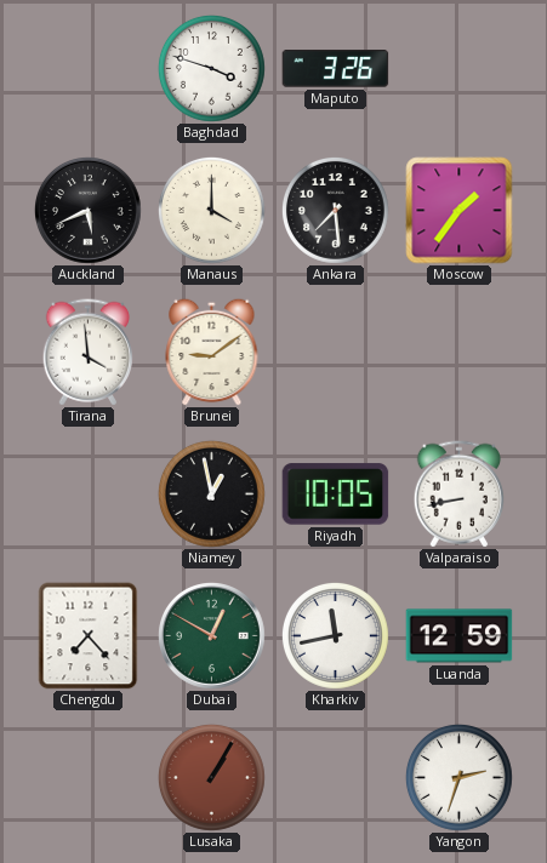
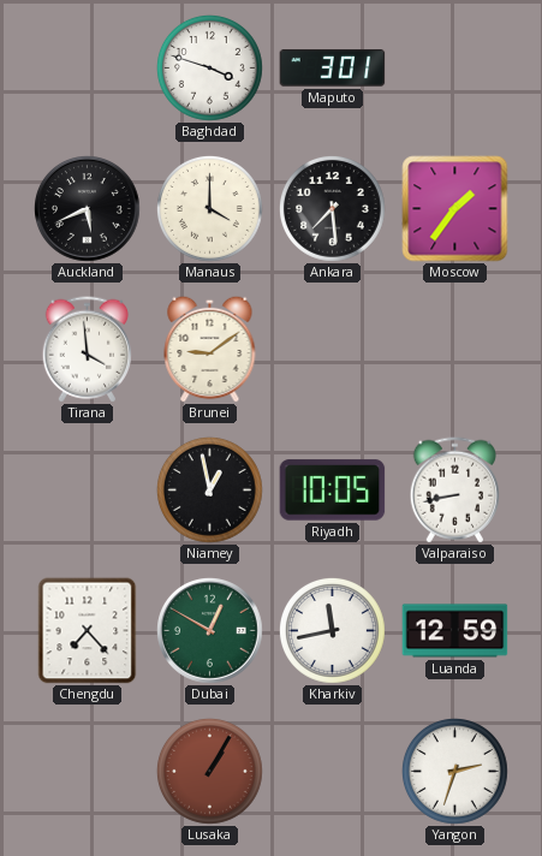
Maputo: 3:26 -> 3:01
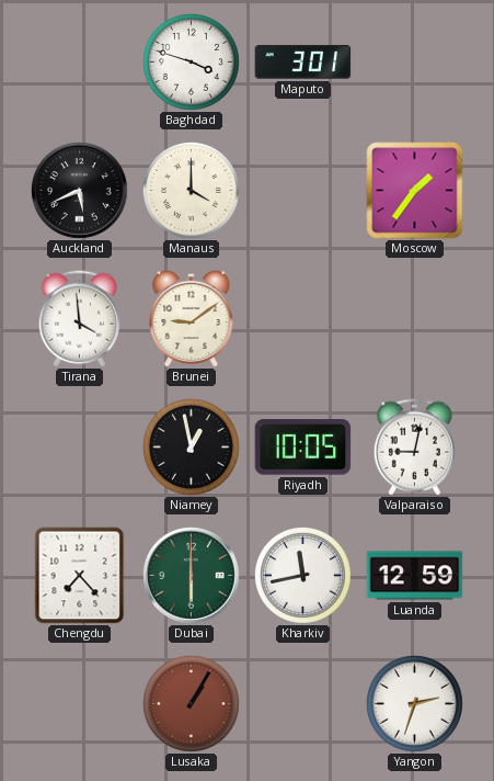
Ankara: 7:29 -> none
Valparaiso: 8:43 -> 9:02
Dubai: 12:50 -> 6:00
